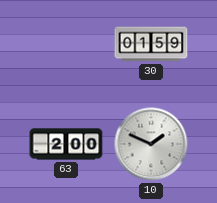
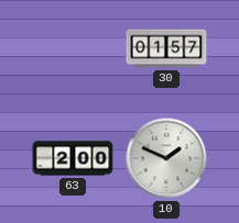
30: 01:59 -> 01:57
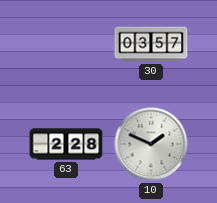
30: 01:57 -> 03:57
63: 2:00 -> 2:28
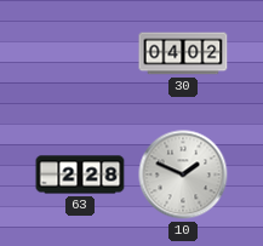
30: 03:57 -> 04:02
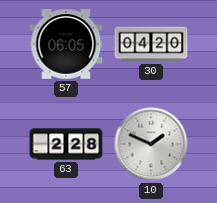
57: none -> 06:05
30: 04:02 -> 04:20
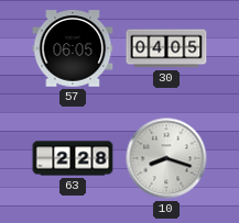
30: 04:20 -> 04:05
10: 1:49 -> 8:18
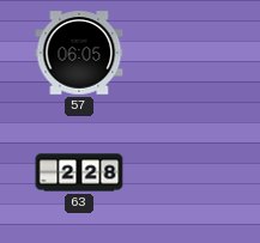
30: 04:05 -> none
10: 8:18 -> none
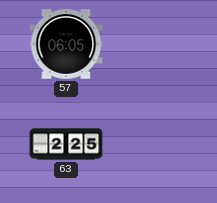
63: 2:28 -> 2:25
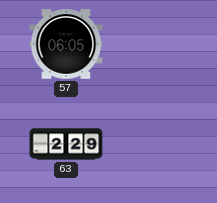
63: 2:25 -> 2:29
